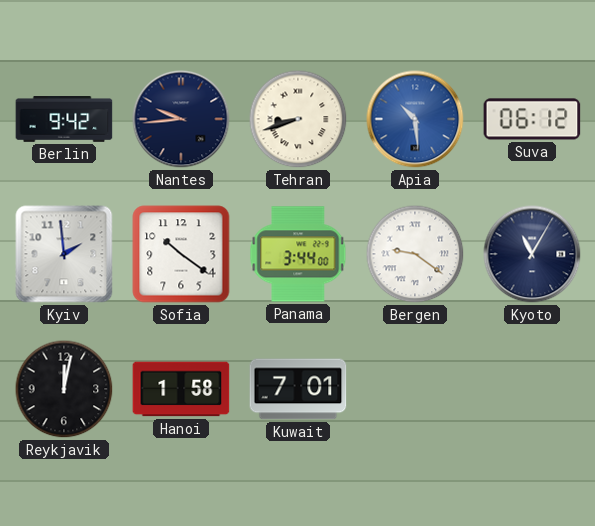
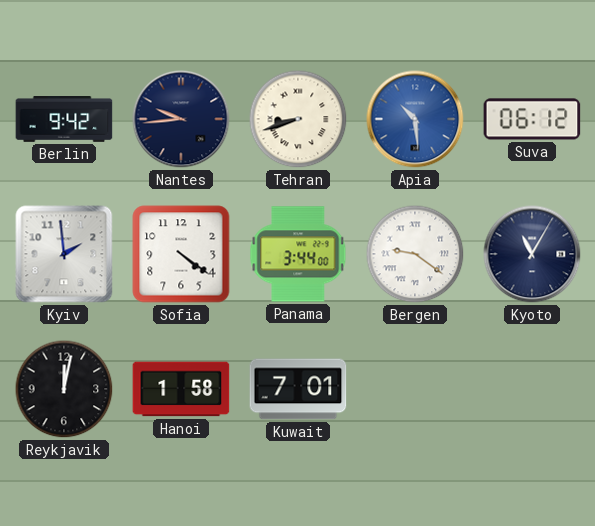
Sofia: 10:21 -> 4:21
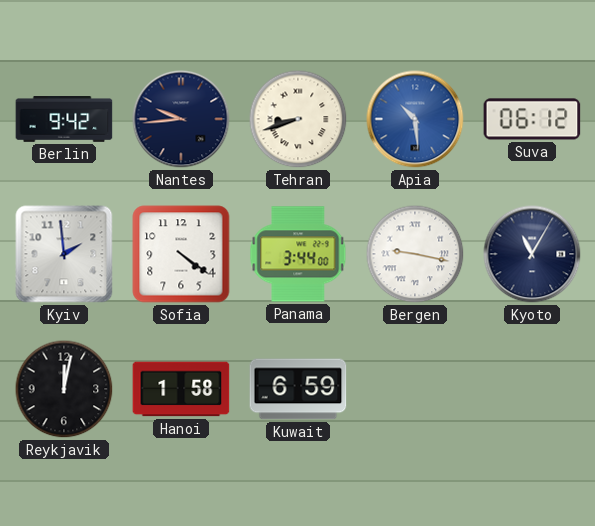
Bergen: 9:21 -> 9:17
Kuwait: 7:01 -> 6:59
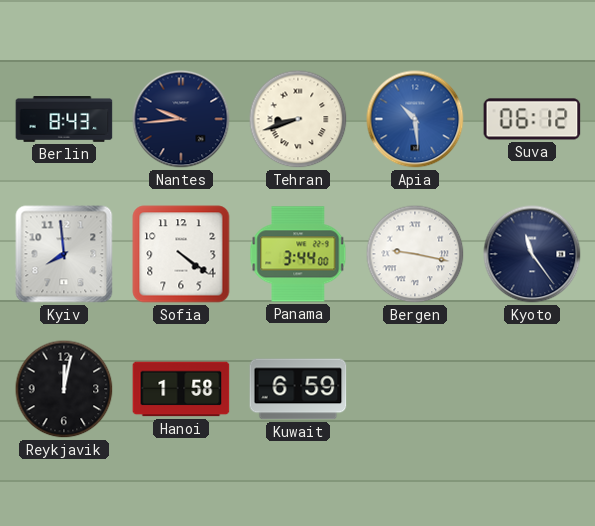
Berlin: 9:42 -> 8:43
Kyiv: 1:59 -> 7:59
Kyoto: 11:05 -> 11:24
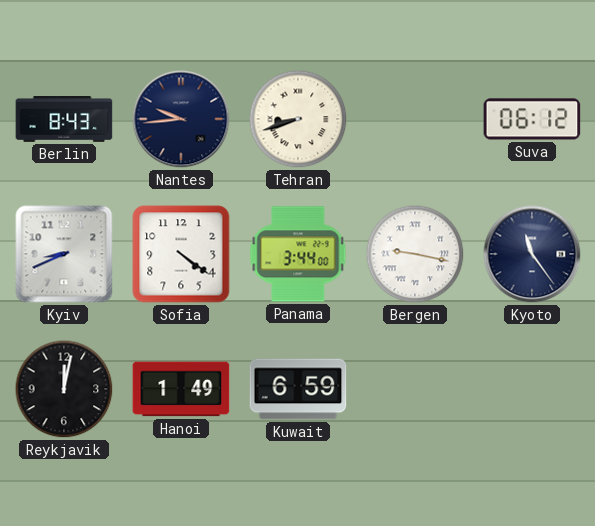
Apia: 10:29 -> none
Kyiv: 7:59 -> 8:41
Hanoi: 1:58 -> 1:49
